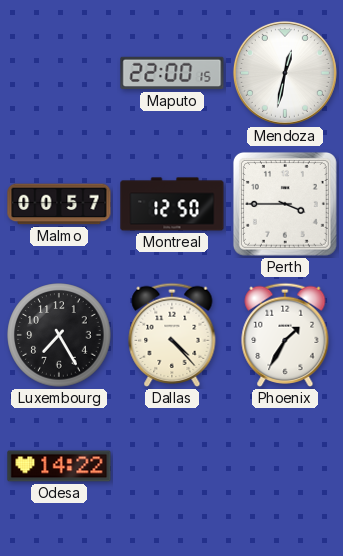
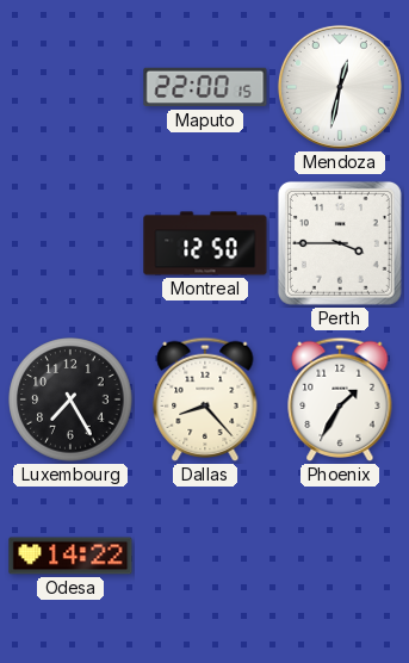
Malmo: 00:57 -> none
Dallas: 4:23 -> 8:23
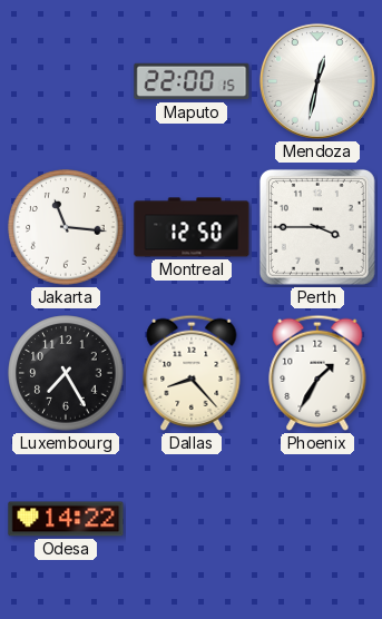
Jakarta: none -> 11:16
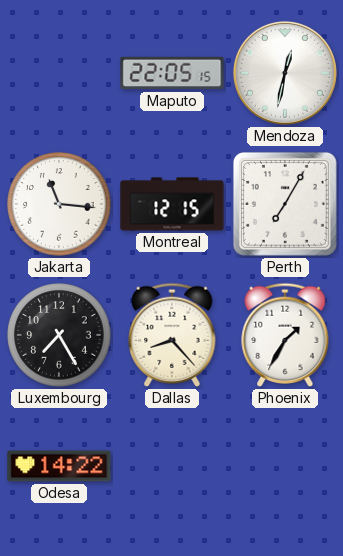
Maputo: 22:00 -> 22:05
Montreal: 12:50 -> 12:15
Perth: 3:45 -> 7:05
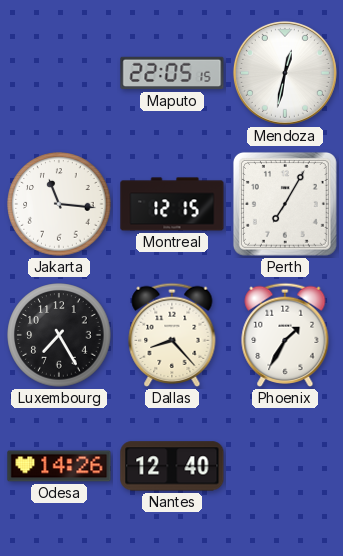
Odesa: 14:22 -> 14:26
Nantes: none -> 12:40
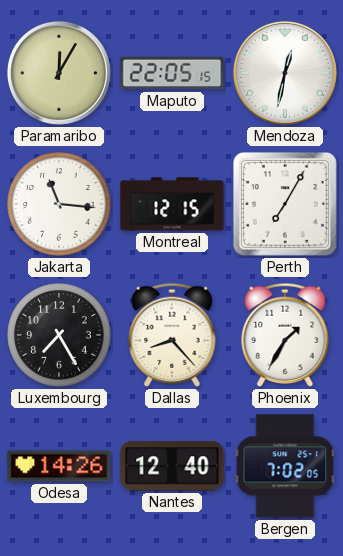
Paramaribo: none -> 12:05
Bergen: none -> 7:02
